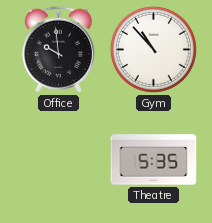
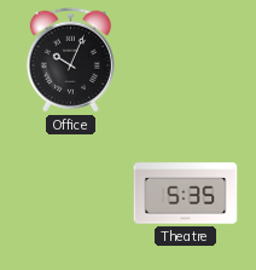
Office: 9:59 -> 10:04
Gym: 10:53 -> none
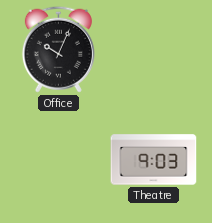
Theatre: 5:35 -> 9:03
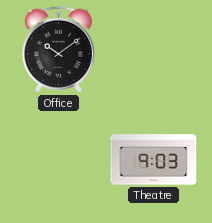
Office: 10:04 -> 10:09
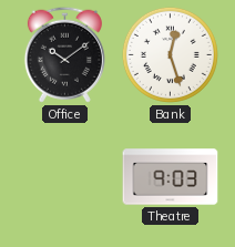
Bank: none -> 12:27
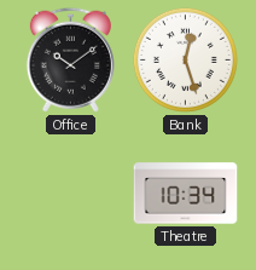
Theatre: 9:03 -> 10:34
